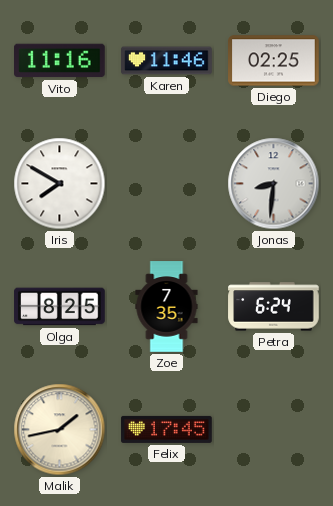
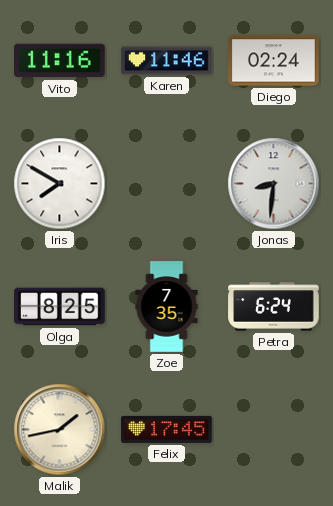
Diego: 02:25 -> 02:24
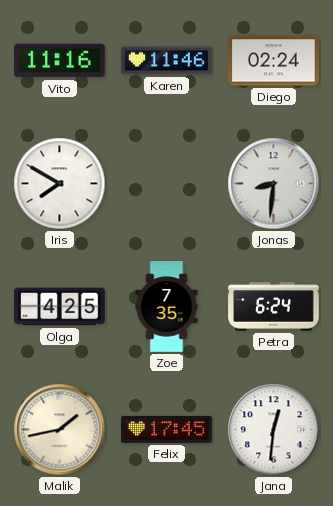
Olga: 8:25 -> 4:25
Jana: none -> 12:31
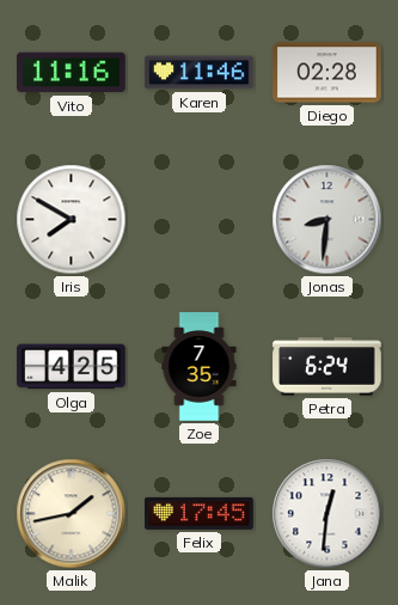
Diego: 02:24 -> 02:28
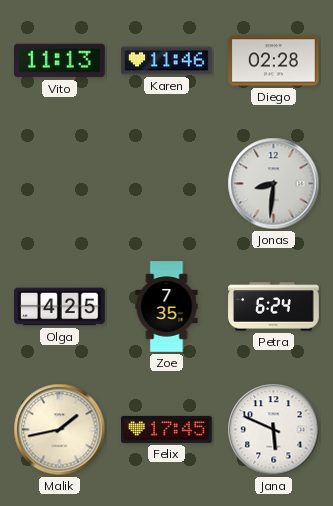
Vito: 11:16 -> 11:13
Iris: 7:50 -> none
Jana: 12:31 -> 5:49
